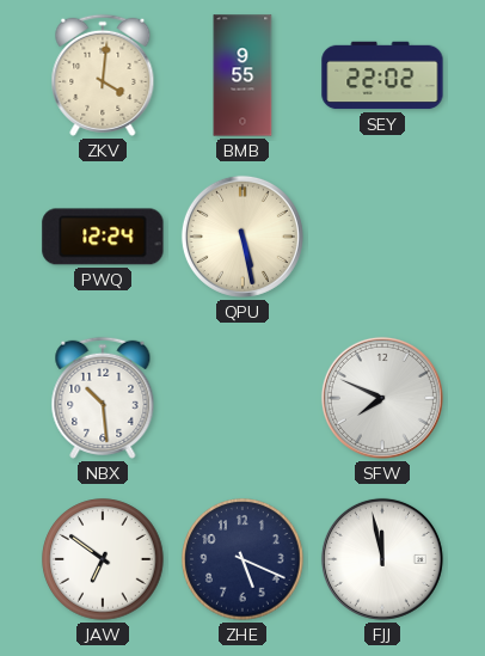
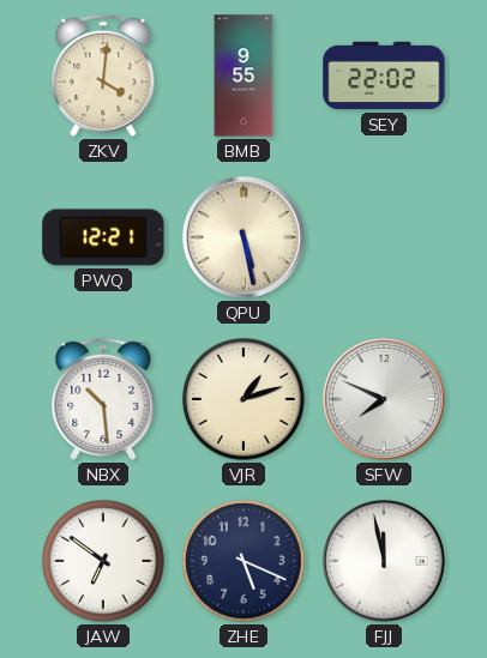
PWQ: 12:24 -> 12:21
VJR: none -> 1:12
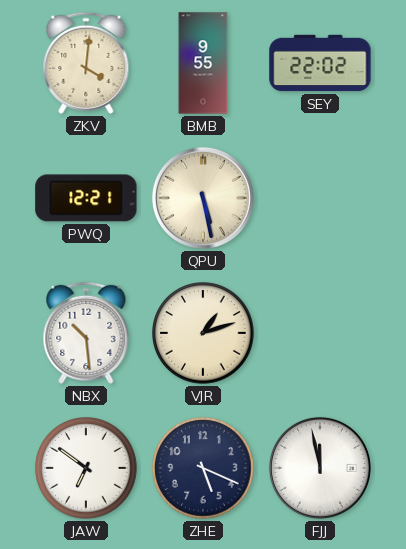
SFW: 7:49 -> none
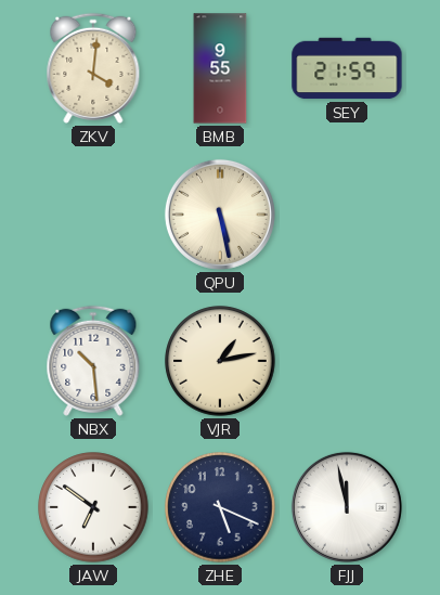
SEY: 22:02 -> 21:59
PWQ: 12:21 -> none
VJR: 1:12 -> 1:13
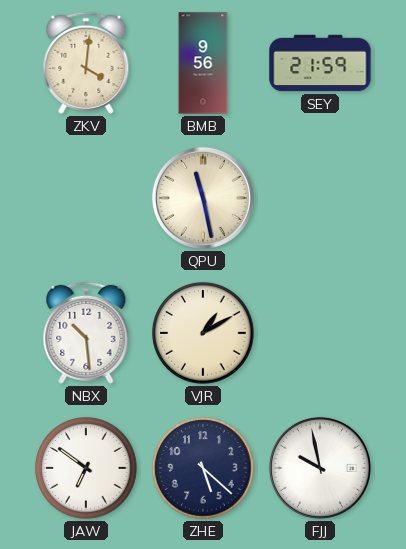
BMB: 9:55 -> 9:56
QPU: 5:28 -> 11:28
VJR: 1:13 -> 1:10
ZHE: 5:19 -> 5:22
FJJ: 11:58 -> 9:58
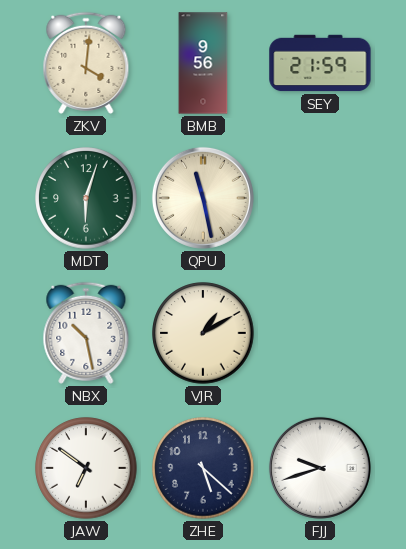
MDT: none -> 6:03
NBX: 10:29 -> 10:28
FJJ: 9:58 -> 9:42
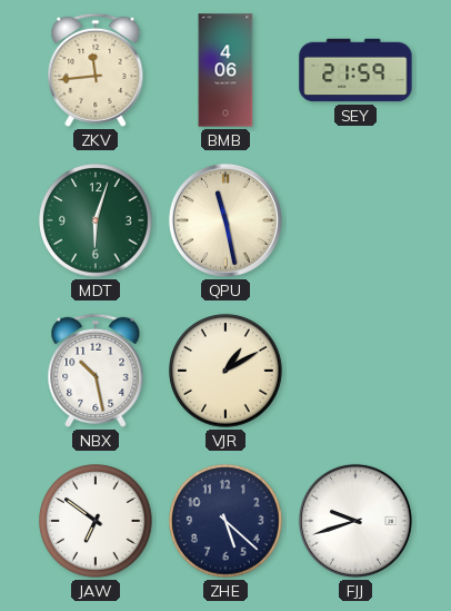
ZKV: 4:01 -> 11:44
BMB: 9:56 -> 4:06
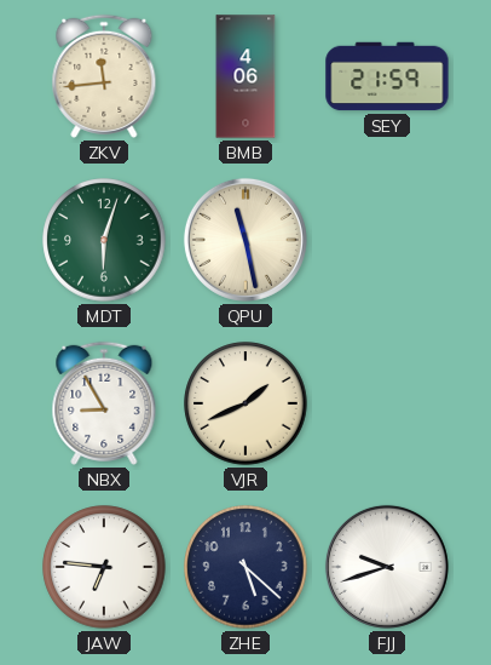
NBX: 10:28 -> 8:55
VJR: 1:10 -> 1:41
JAW: 6:51 -> 6:46
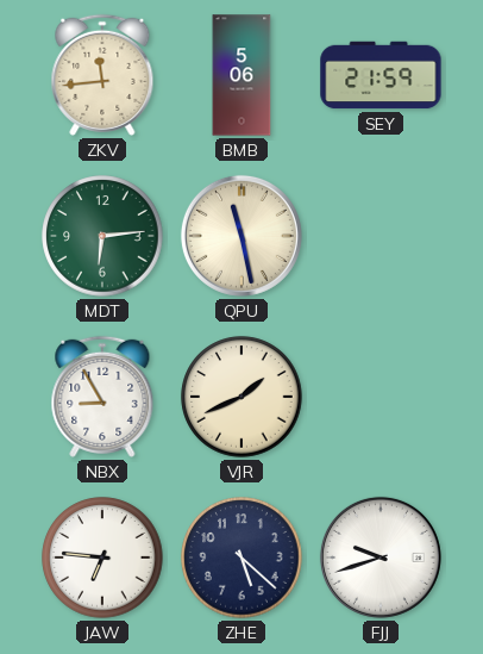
BMB: 4:06 -> 5:06
MDT: 6:03 -> 6:14
